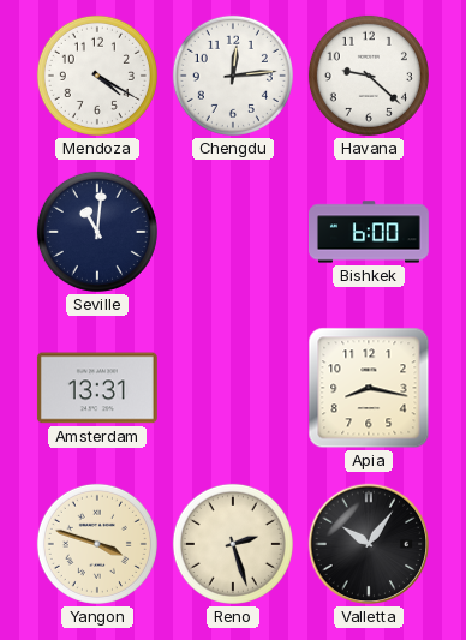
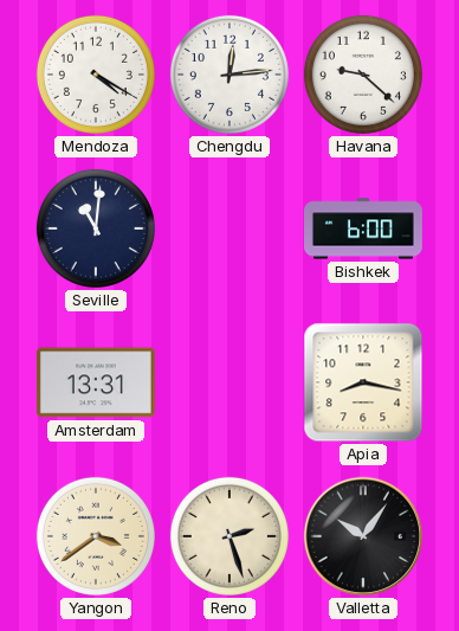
Yangon: 3:48 -> 3:39
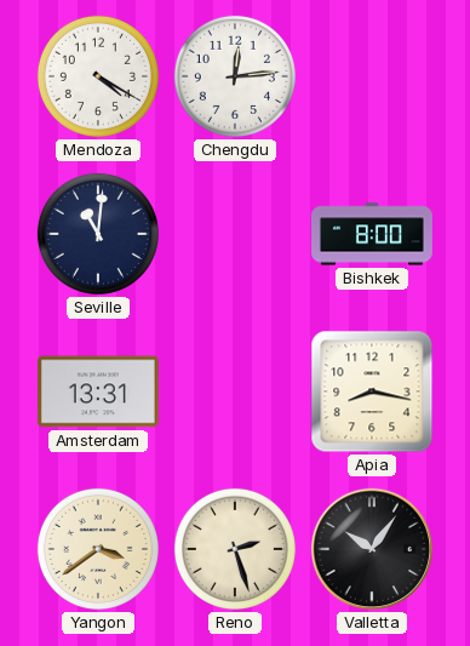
Havana: 9:22 -> none
Bishkek: 6:00 -> 8:00
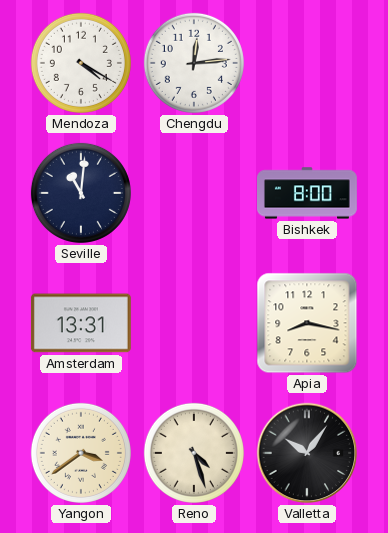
Reno: 2:27 -> 4:27
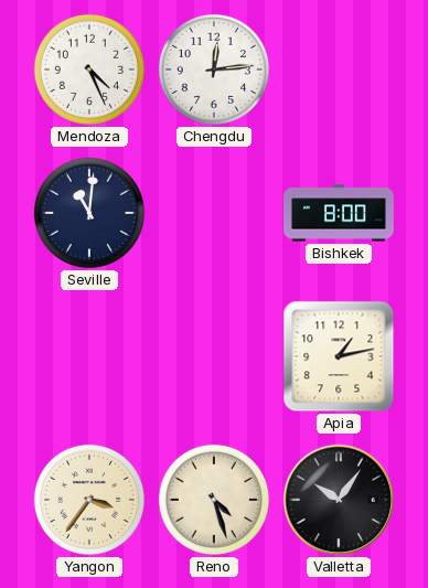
Mendoza: 4:20 -> 4:26
Amsterdam: 13:31 -> none
Apia: 8:17 -> 1:13
Yangon: 3:39 -> 3:36
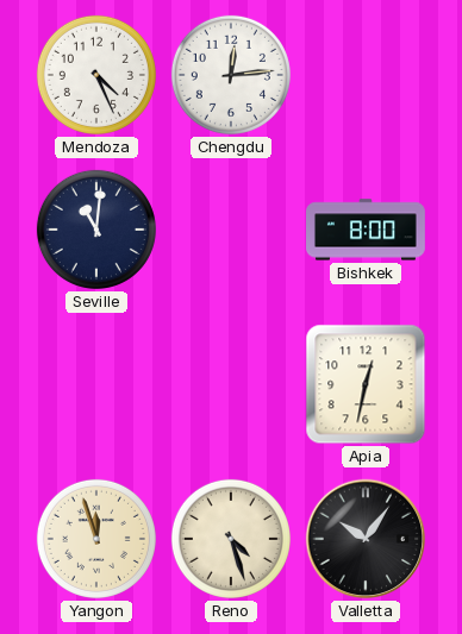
Apia: 1:13 -> 12:32
Yangon: 3:36 -> 11:57
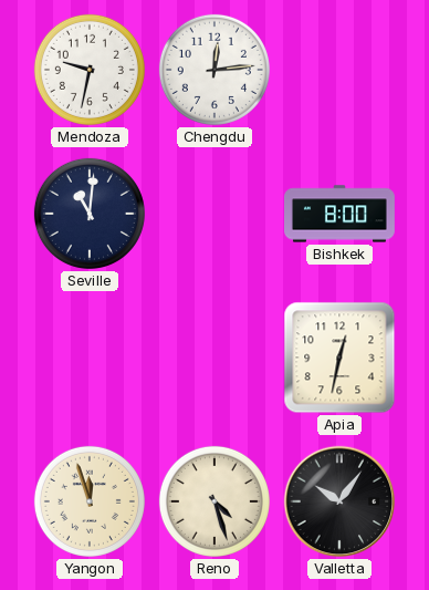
Mendoza: 4:26 -> 9:32
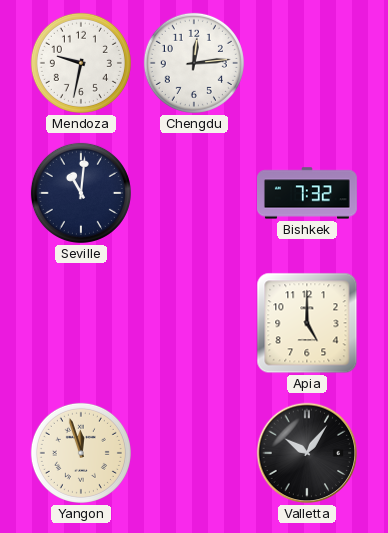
Bishkek: 8:00 -> 7:32
Apia: 12:32 -> 5:00
Reno: 4:27 -> none
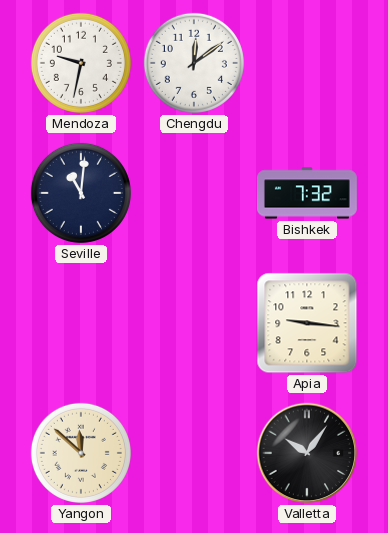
Chengdu: 12:14 -> 12:09
Apia: 5:00 -> 9:16
Yangon: 11:57 -> 11:52
